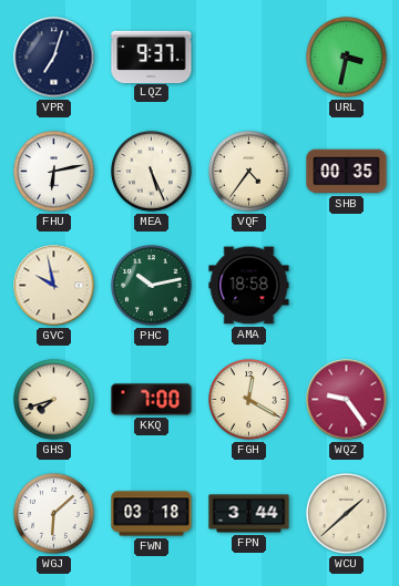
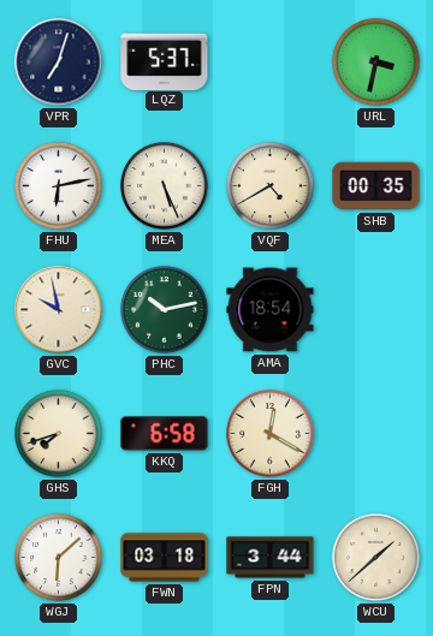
LQZ: 9:37 -> 5:37
VQF: 4:36 -> 4:40
AMA: 18:58 -> 18:54
KKQ: 7:00 -> 6:58
WQZ: 9:24 -> none
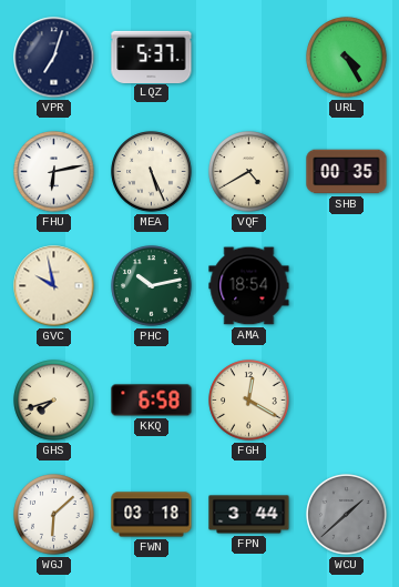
URL: 3:32 -> 4:25
WCU dial: cream -> grey
